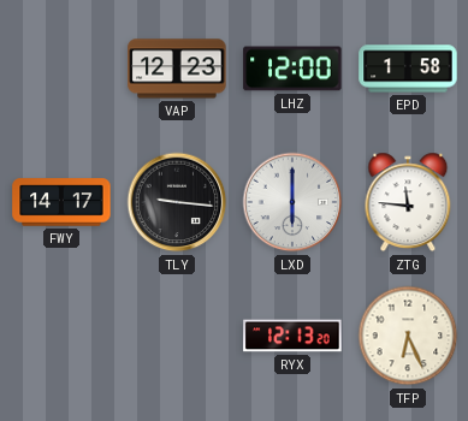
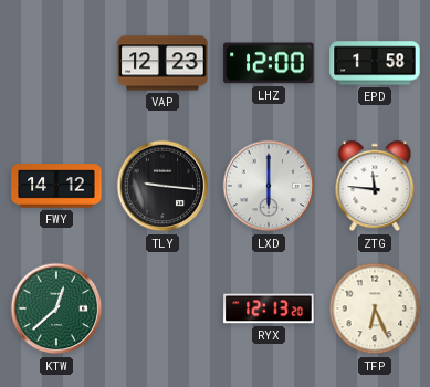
FWY: 14:17 -> 14:12
KTW: none -> 12:38
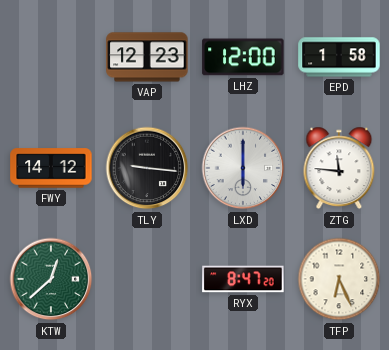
RYX: 12:13 -> 8:47
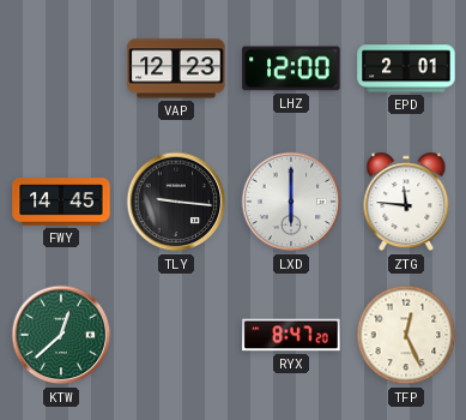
EPD: 1:58 -> 2:01
FWY: 14:12 -> 14:45
TFP: 6:26 -> 12:26
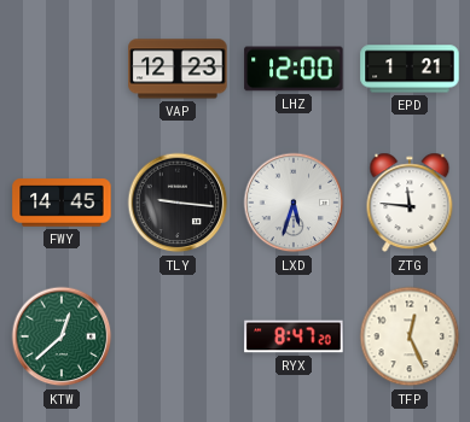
EPD: 2:01 -> 1:21
LXD: 6:00 -> 5:33
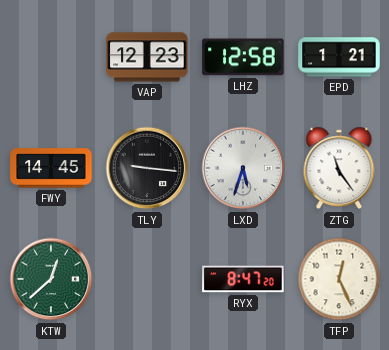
LHZ: 12:00 -> 12:58
ZTG: 11:46 -> 11:24
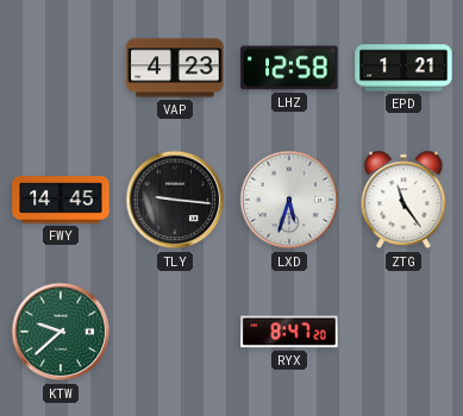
VAP: 12:23 -> 4:23
KTW: 12:38 -> 9:38
TFP: 12:26 -> none
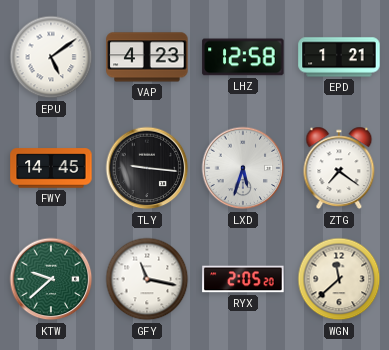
EPU: none -> 5:09
ZTG: 11:24 -> 7:21
GFY: none -> 11:17
RYX: 8:47 -> 2:05
WGN: none -> 11:38
